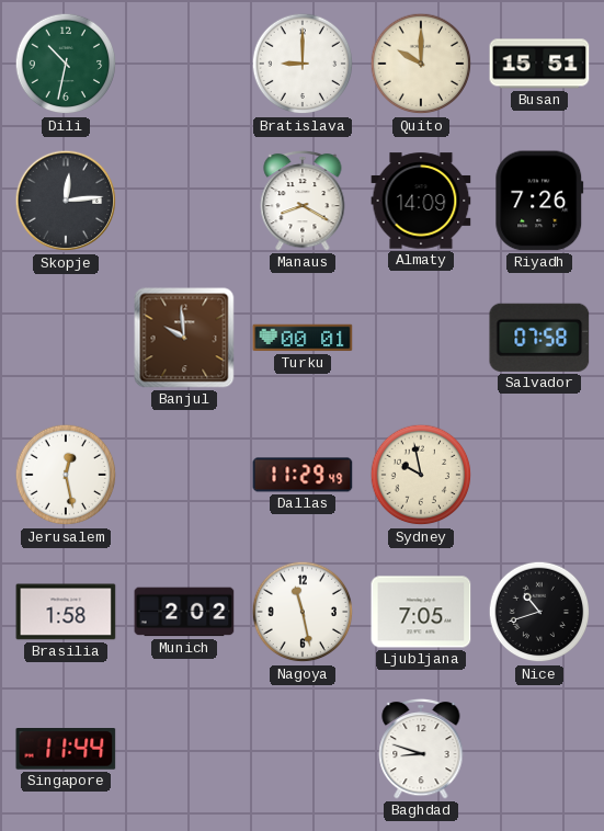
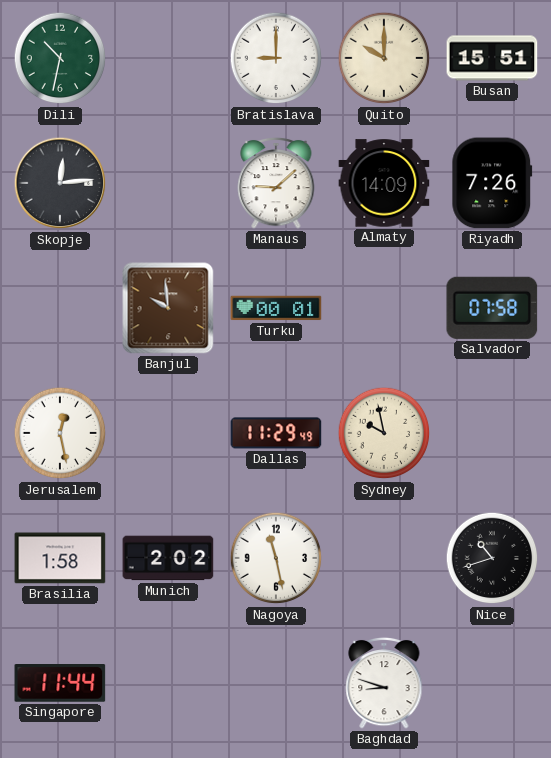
Manaus: 8:20 -> 9:08
Ljubljana: 7:05 -> none
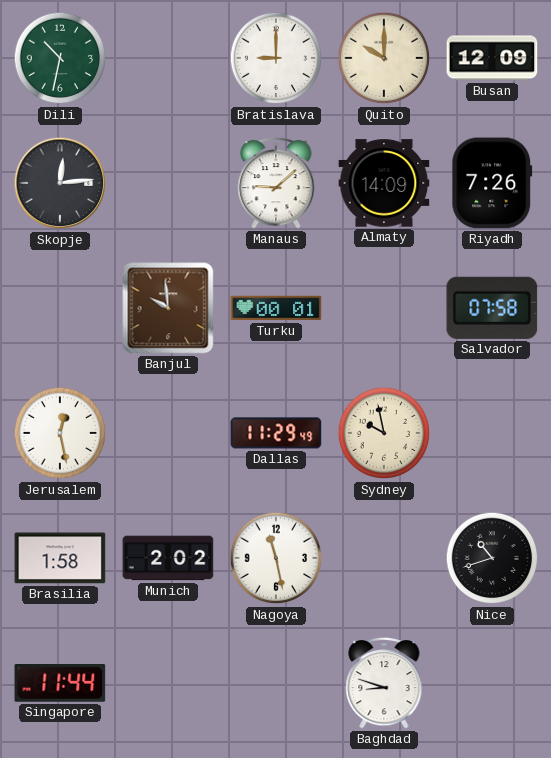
Busan: 15:51 -> 12:09
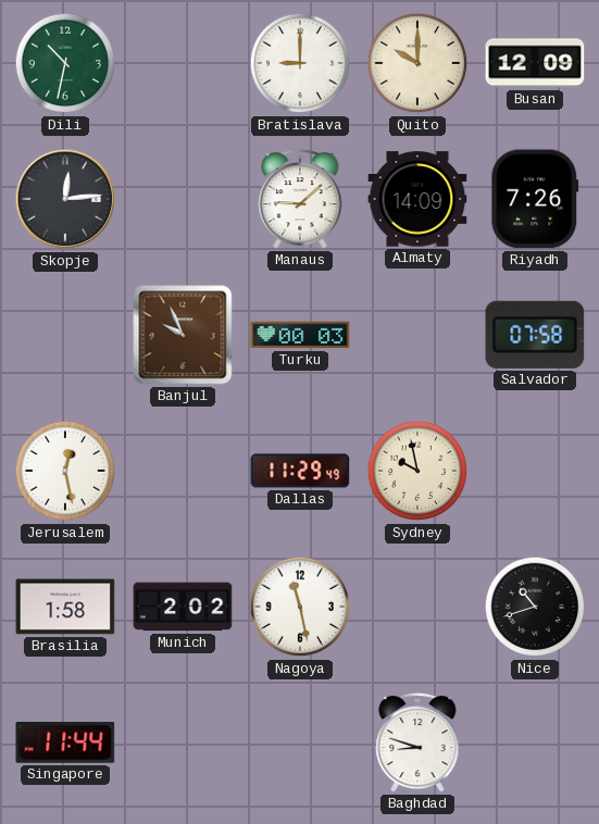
Banjul: 9:59 -> 9:56
Turku: 00:01 -> 00:03
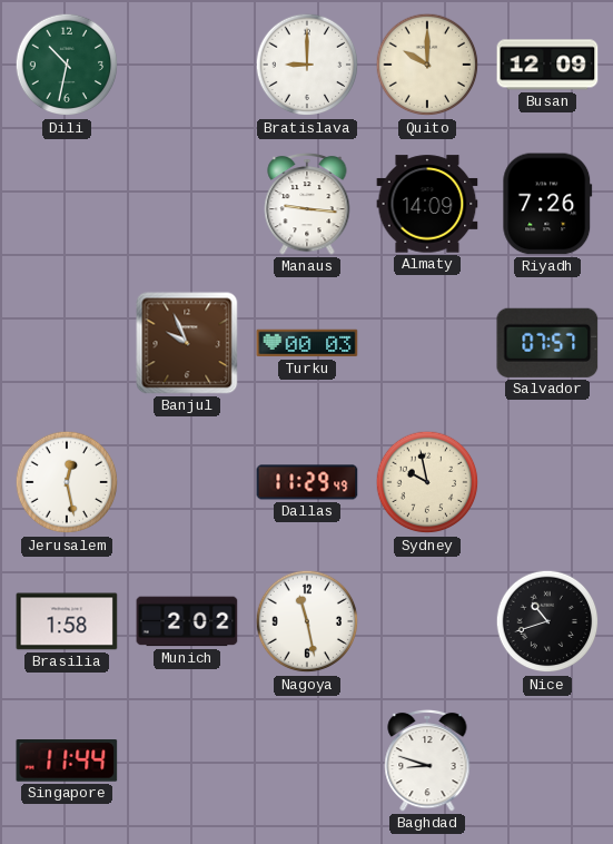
Skopje: 12:14 -> none
Manaus: 9:08 -> 9:16
Salvador: 07:58 -> 07:57
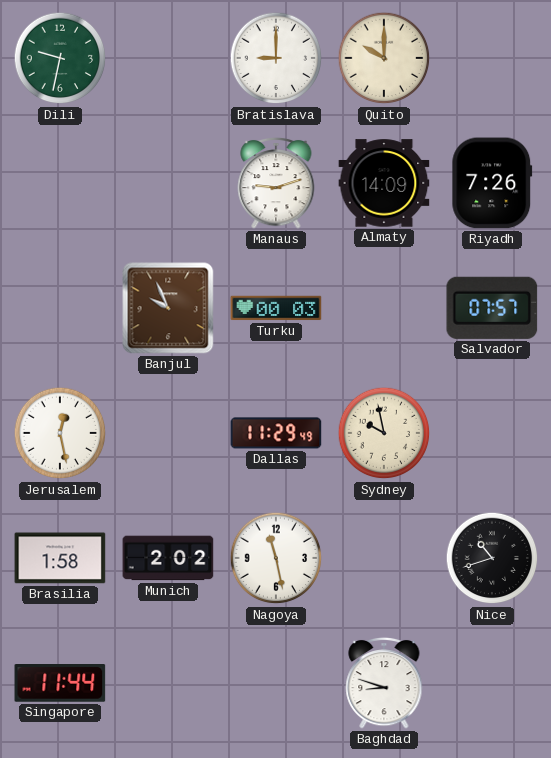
Dili: 10:32 -> 9:32
Busan: 12:09 -> none
Manaus: 9:16 -> 9:12
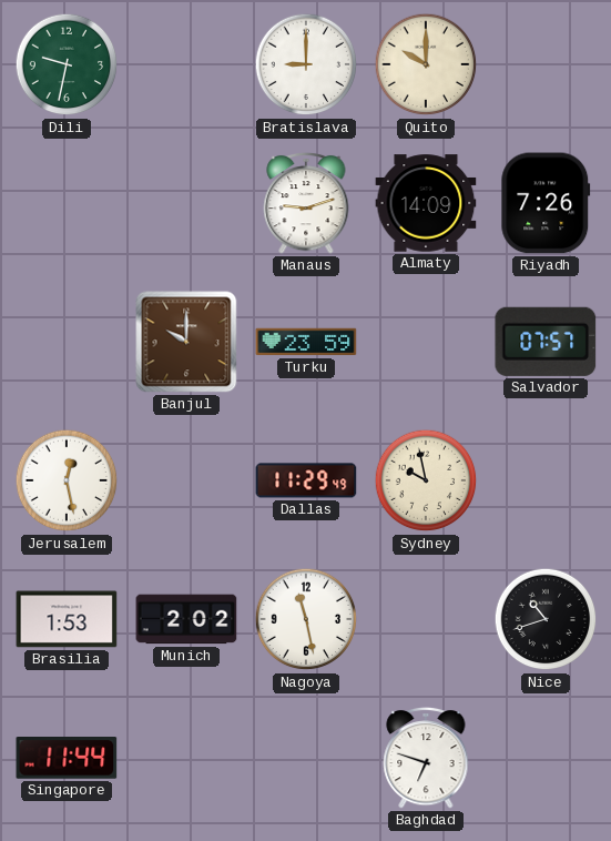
Banjul: 9:56 -> 10:00
Turku: 00:03 -> 23:59
Brasilia: 1:58 -> 1:53
Baghdad: 8:48 -> 6:48
